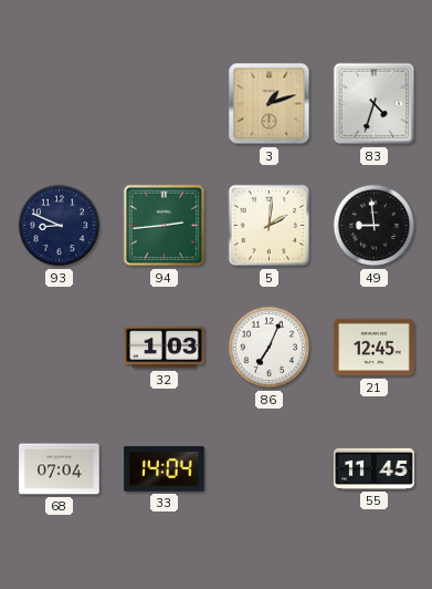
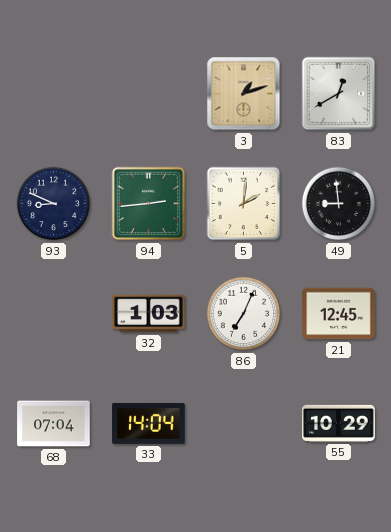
83: 4:33 -> 12:40
55: 11:45 -> 10:29
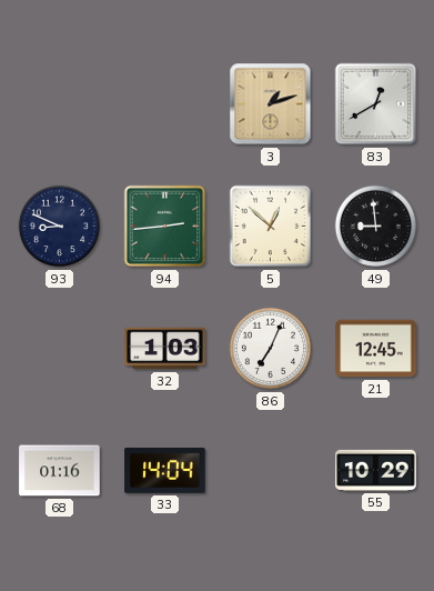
5: 2:01 -> 12:52
68: 07:04 -> 01:16
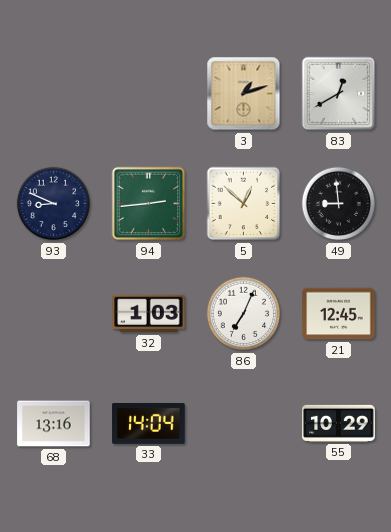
68: 01:16 -> 13:16
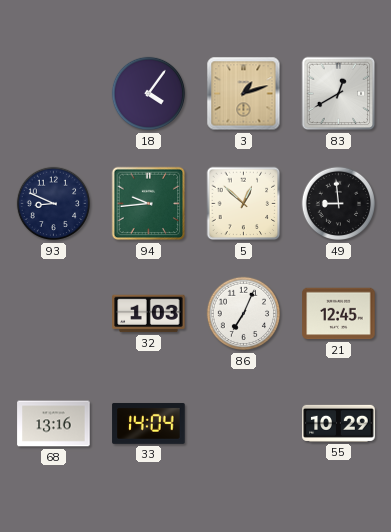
18: none -> 4:06
94: 2:44 -> 9:44
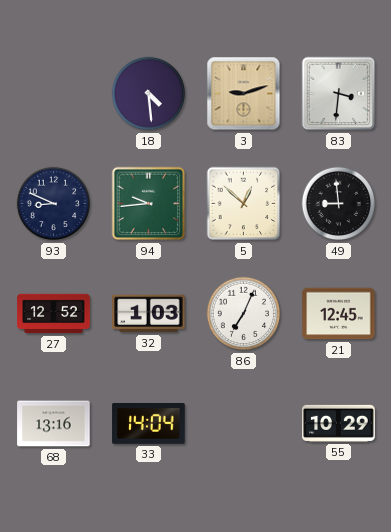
18: 4:06 -> 4:29
3: 1:12 -> 9:12
83: 12:40 -> 3:31
27: none -> 12:52
